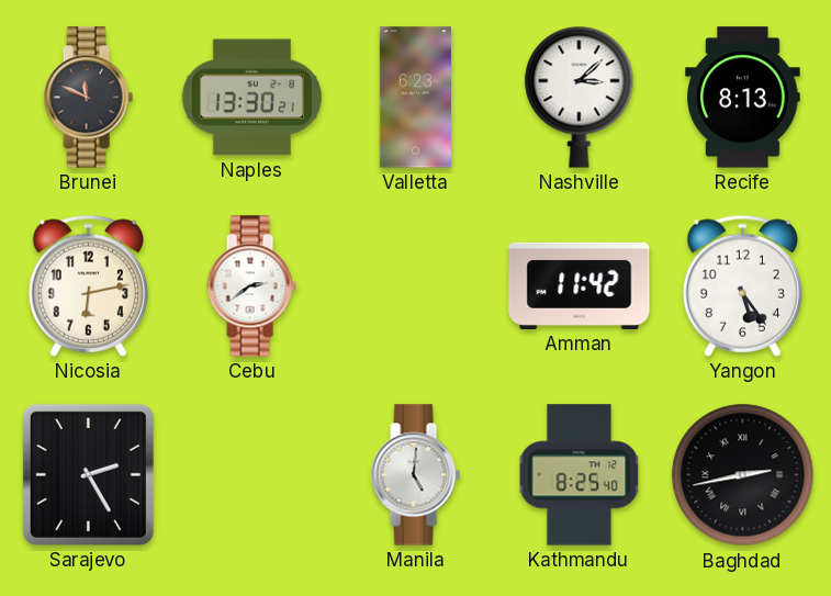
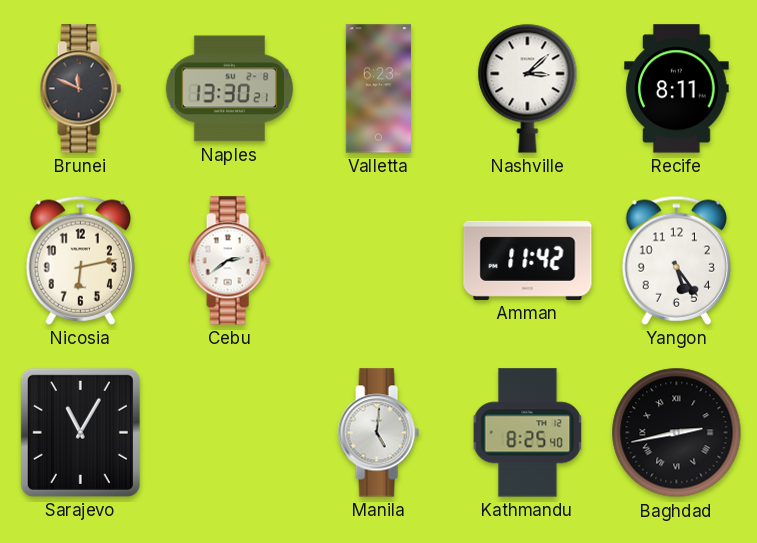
Recife: 8:13 -> 8:11
Sarajevo: 2:25 -> 11:05
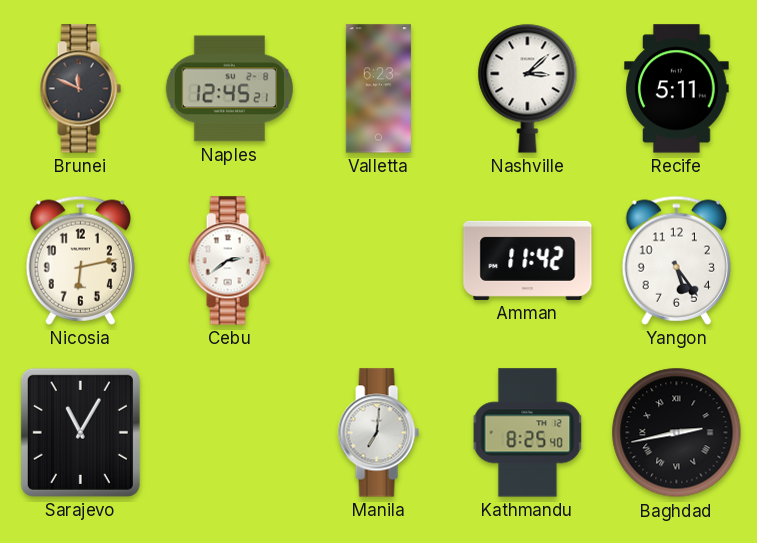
Naples: 13:30 -> 12:45
Recife: 8:11 -> 5:11
Manila: 5:01 -> 7:01
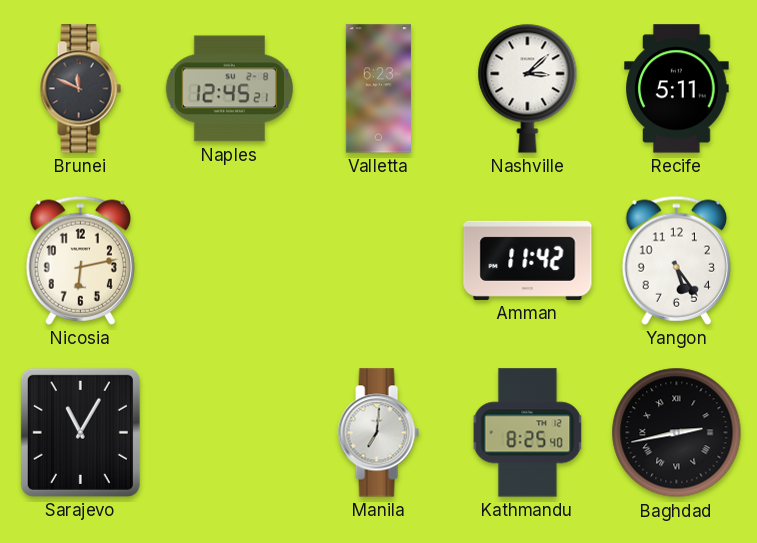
Cebu: 2:39 -> none
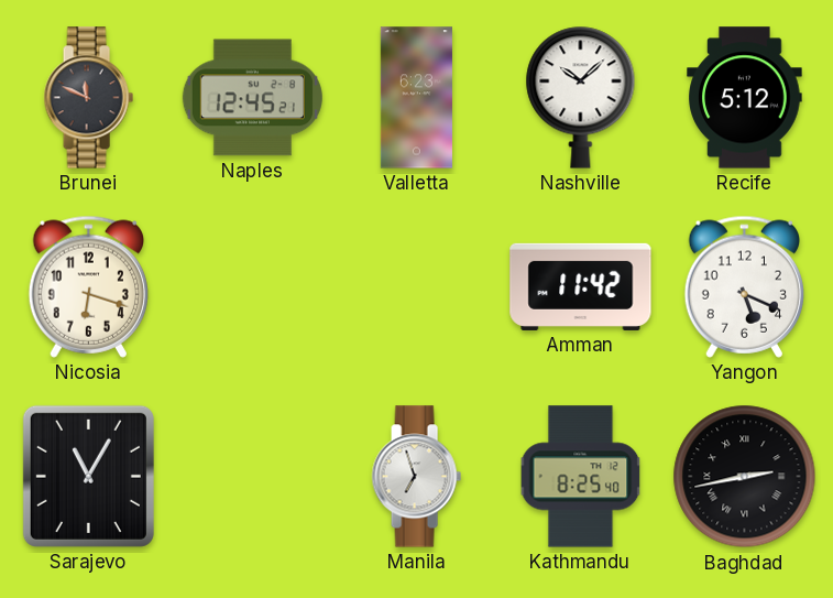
Nashville: 3:08 -> 10:08
Recife: 5:11 -> 5:12
Nicosia: 6:13 -> 6:18
Yangon: 5:24 -> 5:19
Manila: 7:01 -> 6:57
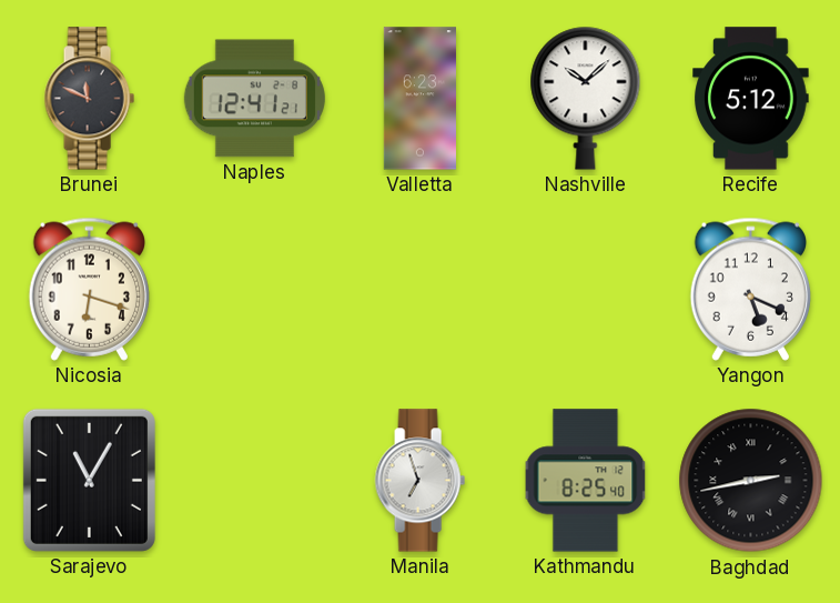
Naples: 12:45 -> 12:41
Amman: 11:42 -> none
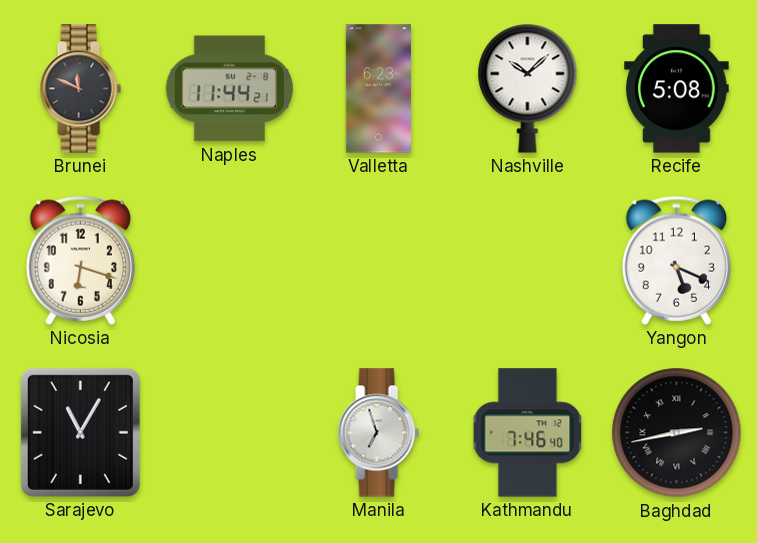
Naples: 12:41 -> 11:44
Recife: 5:12 -> 5:08
Kathmandu: 8:25 -> 7:46
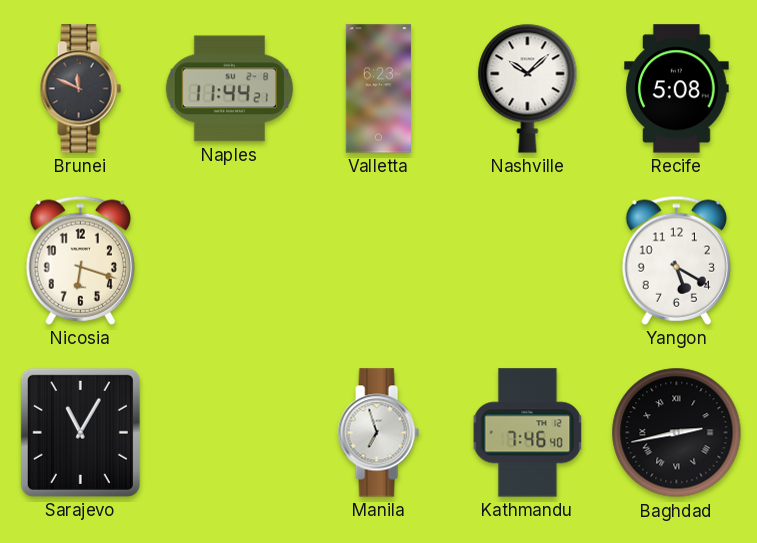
Yangon: 5:19 -> 5:20
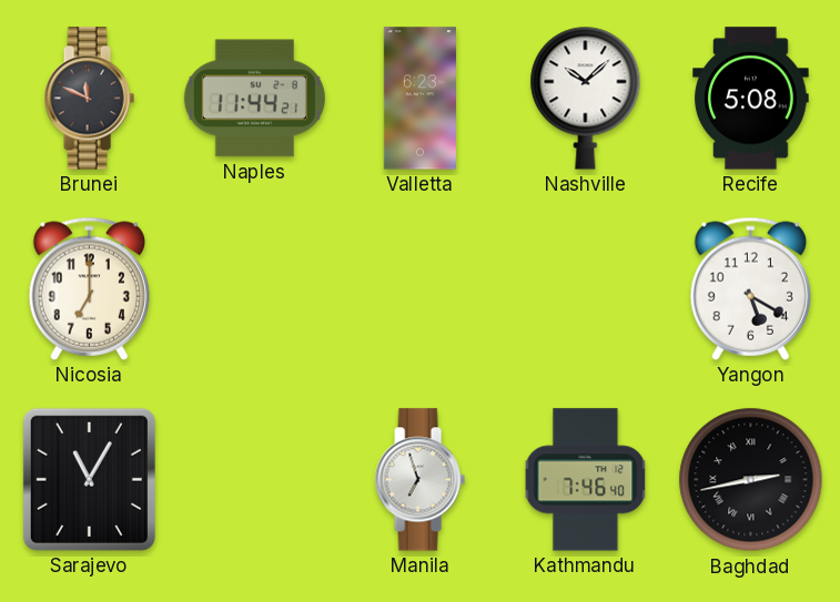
Nicosia: 6:18 -> 7:00
